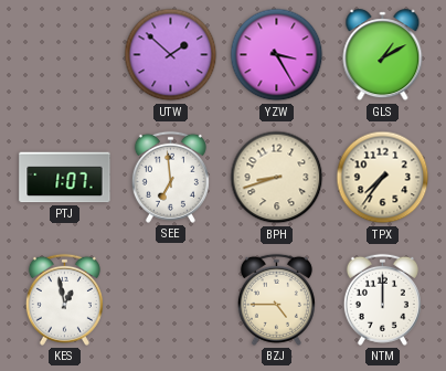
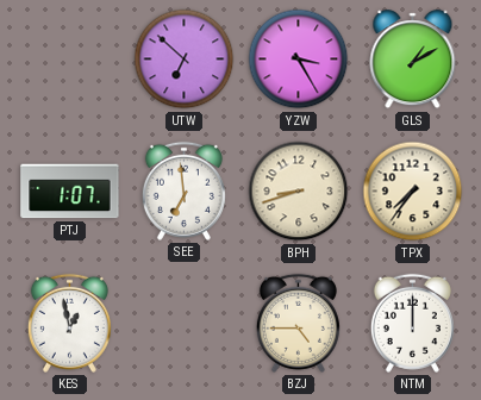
UTW: 1:52 -> 6:52
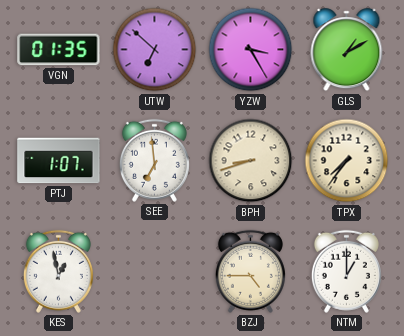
VGN: none -> 01:35
NTM: 12:00 -> 1:00
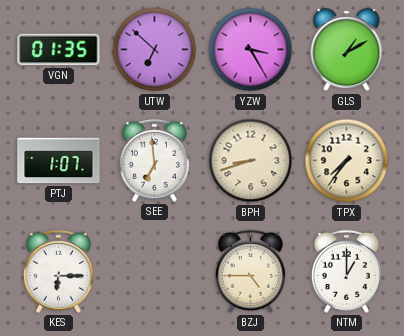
KES: 12:58 -> 6:15
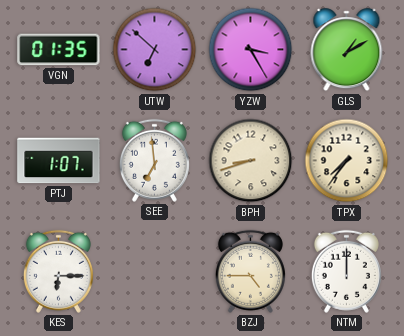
NTM: 1:00 -> 12:00
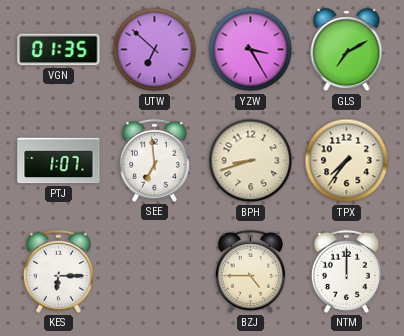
GLS: 1:10 -> 7:10
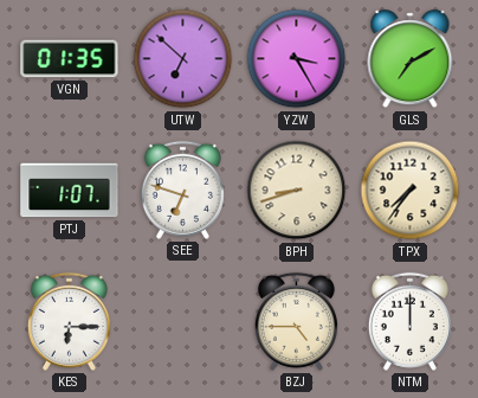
SEE: 6:59 -> 6:48
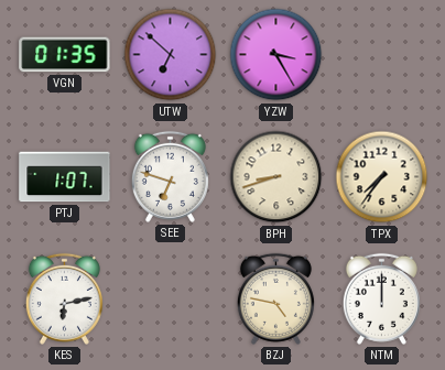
GLS: 7:10 -> none
KES: 6:15 -> 6:13
BZJ: 4:45 -> 4:47
